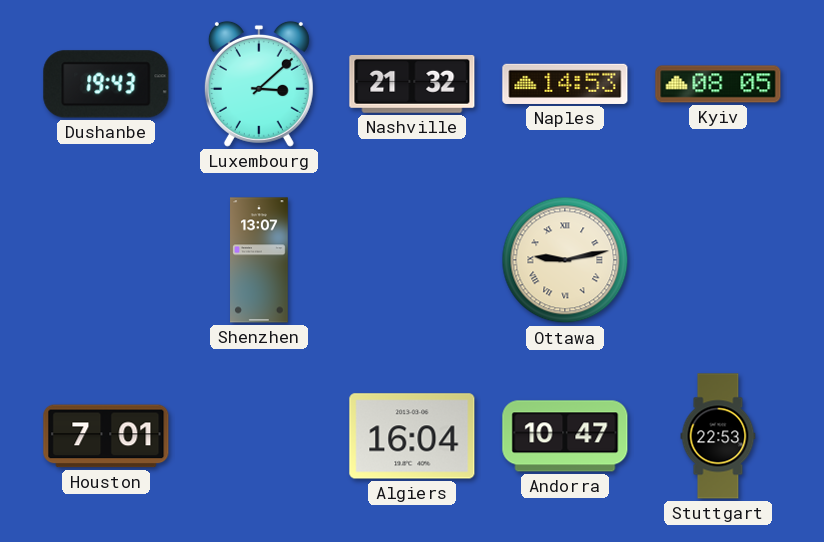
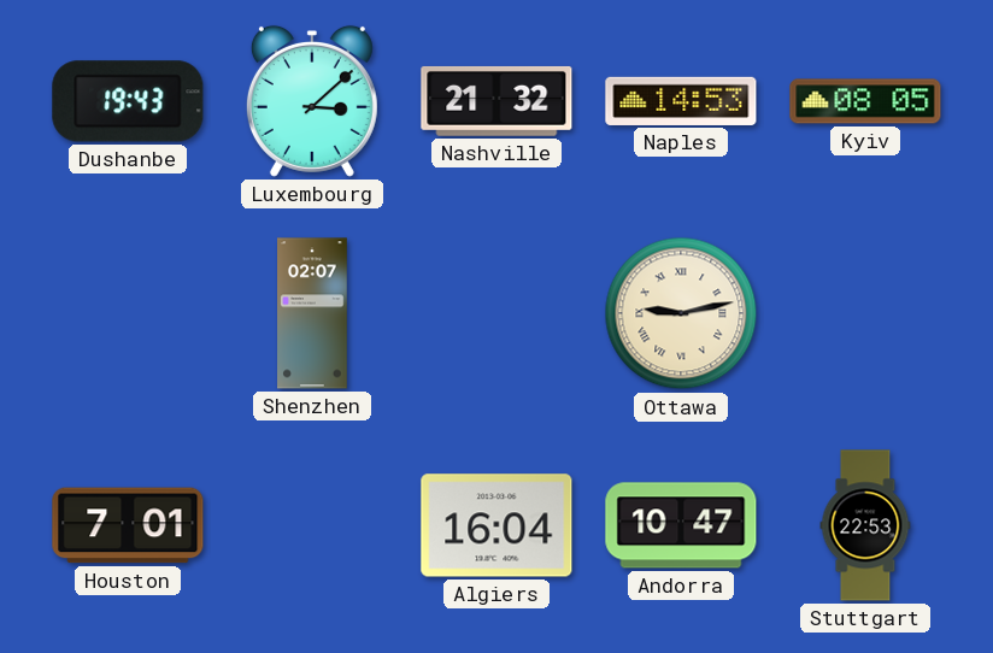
Shenzhen: 13:07 -> 02:07
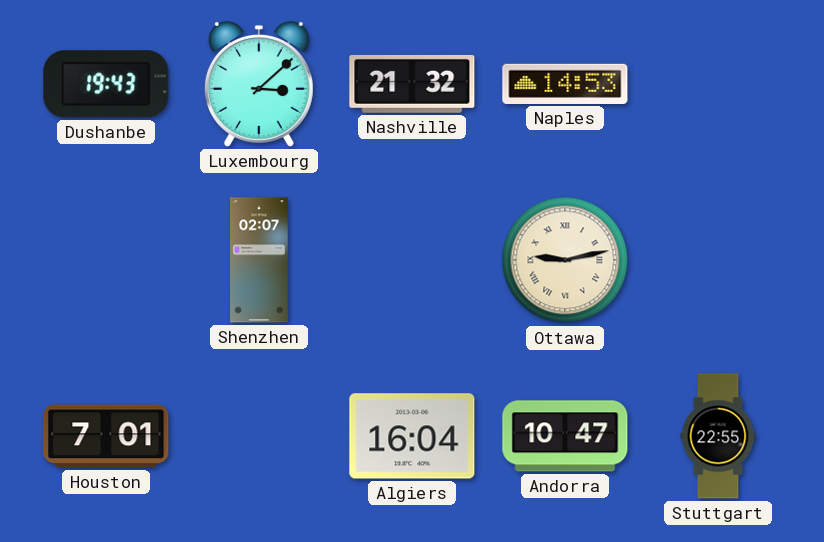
Kyiv: 08:05 -> none
Stuttgart: 22:53 -> 22:55
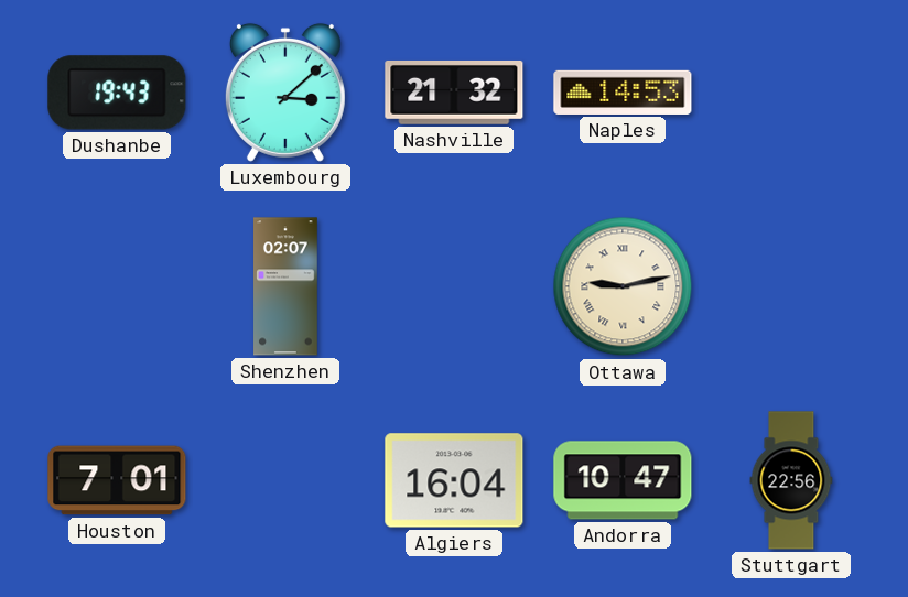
Stuttgart: 22:55 -> 22:56
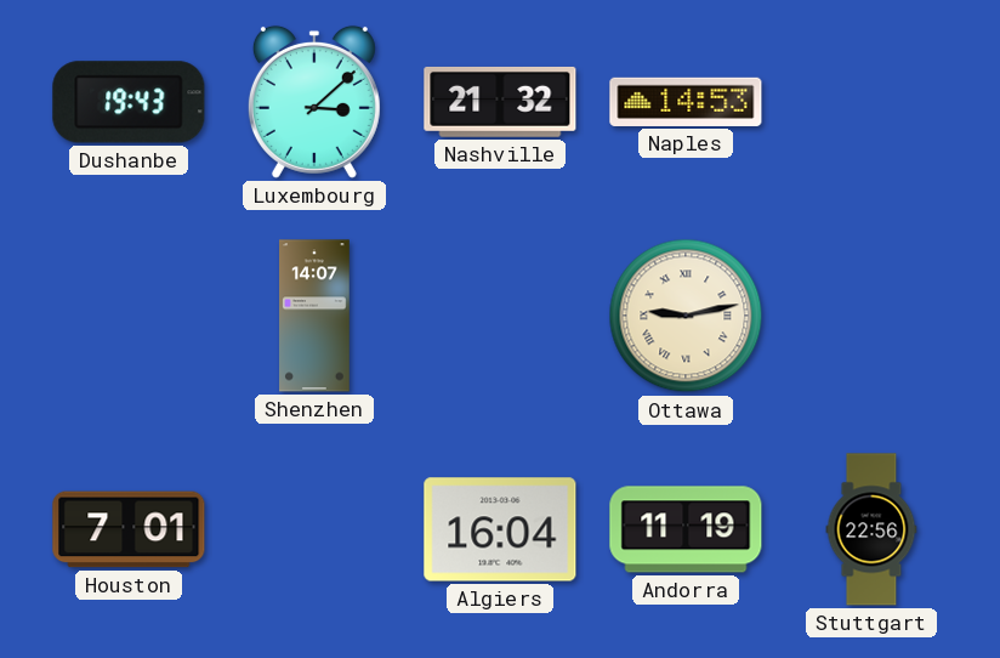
Shenzhen: 02:07 -> 14:07
Andorra: 10:47 -> 11:19
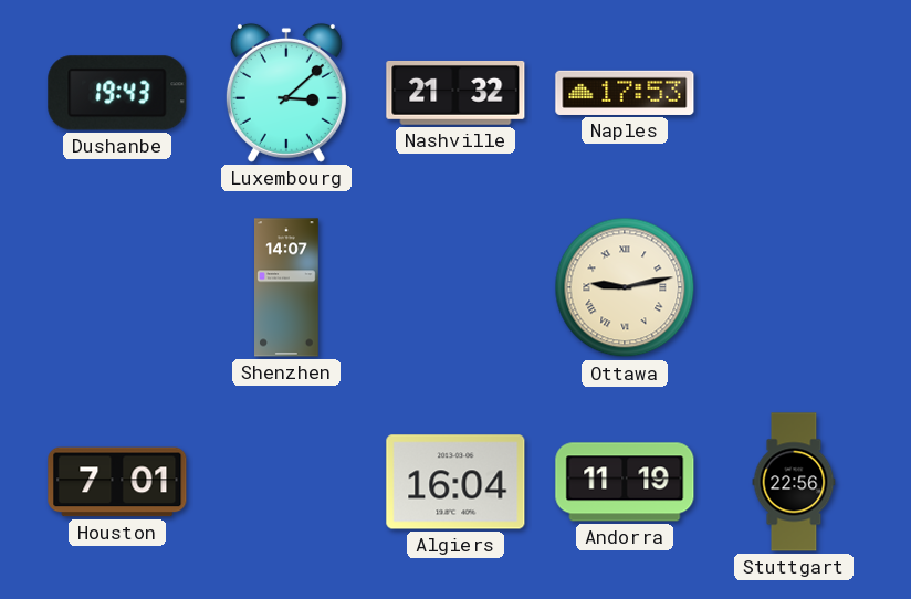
Naples: 14:53 -> 17:53
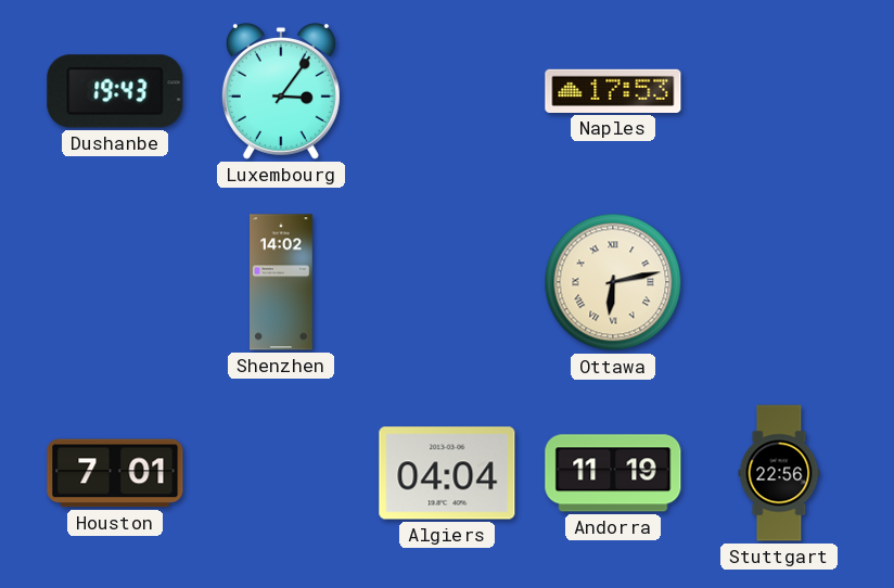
Luxembourg: 3:08 -> 3:06
Nashville: 21:32 -> none
Shenzhen: 14:07 -> 14:02
Ottawa: 9:13 -> 6:13
Algiers: 16:04 -> 04:04
